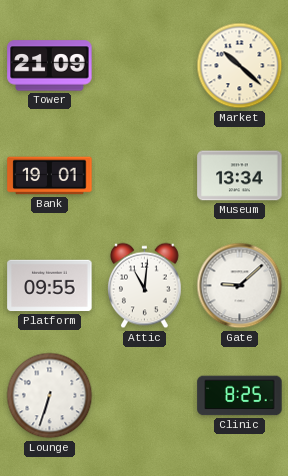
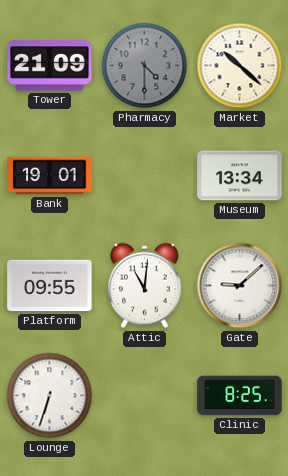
Pharmacy: none -> 4:30
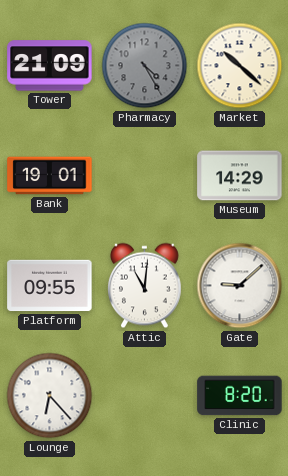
Pharmacy: 4:30 -> 4:25
Museum: 13:34 -> 14:29
Lounge: 6:33 -> 6:23
Clinic: 8:25 -> 8:20
